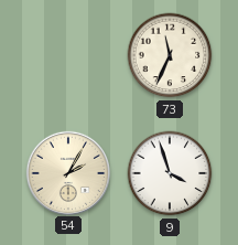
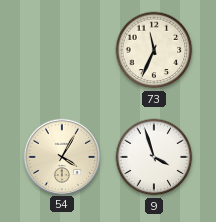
54: 2:05 -> 4:05
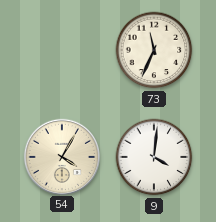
9: 3:57 -> 4:01
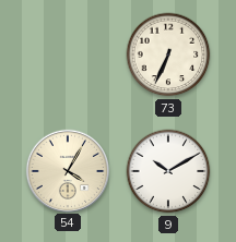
73: 11:34 -> 6:34
9: 4:01 -> 10:10
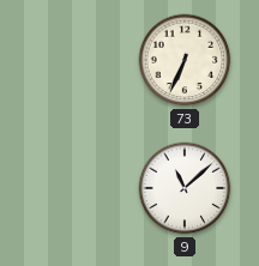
54: 4:05 -> none
9: 10:10 -> 11:08
